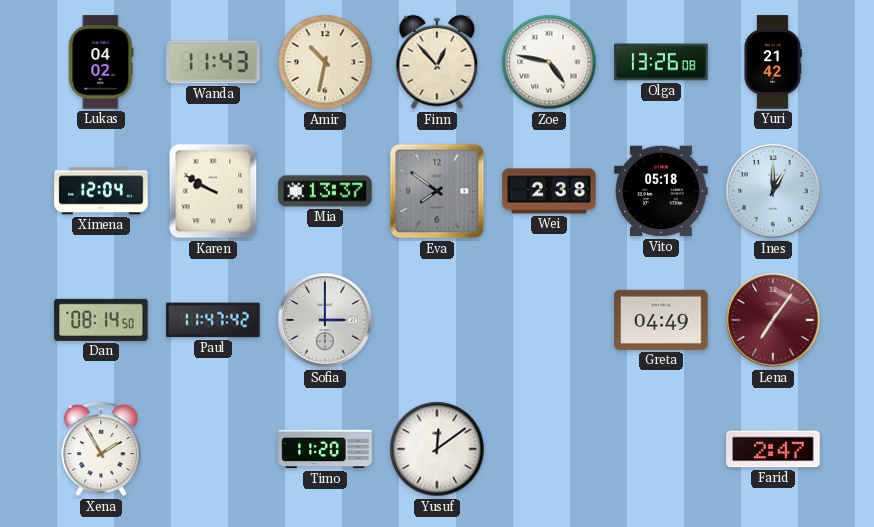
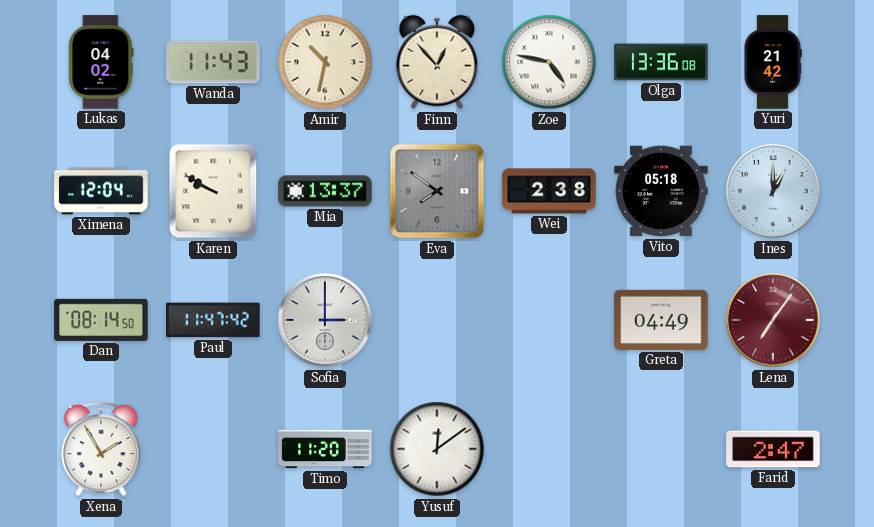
Olga: 13:26 -> 13:36
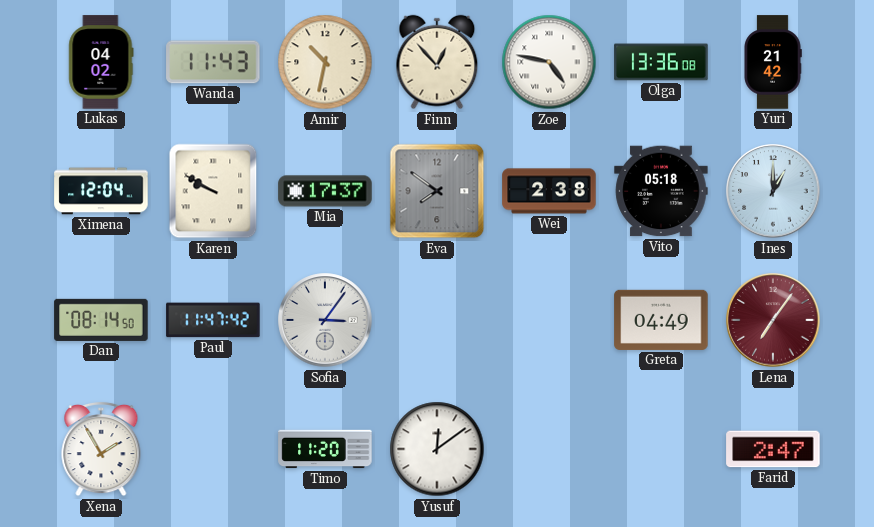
Mia: 13:37 -> 17:37
Sofia: 3:00 -> 3:06
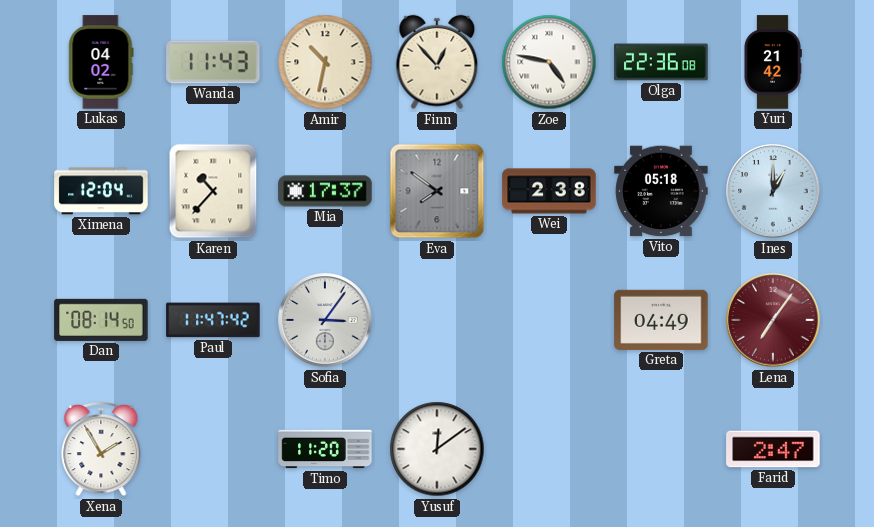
Olga: 13:36 -> 22:36
Karen: 9:50 -> 10:37
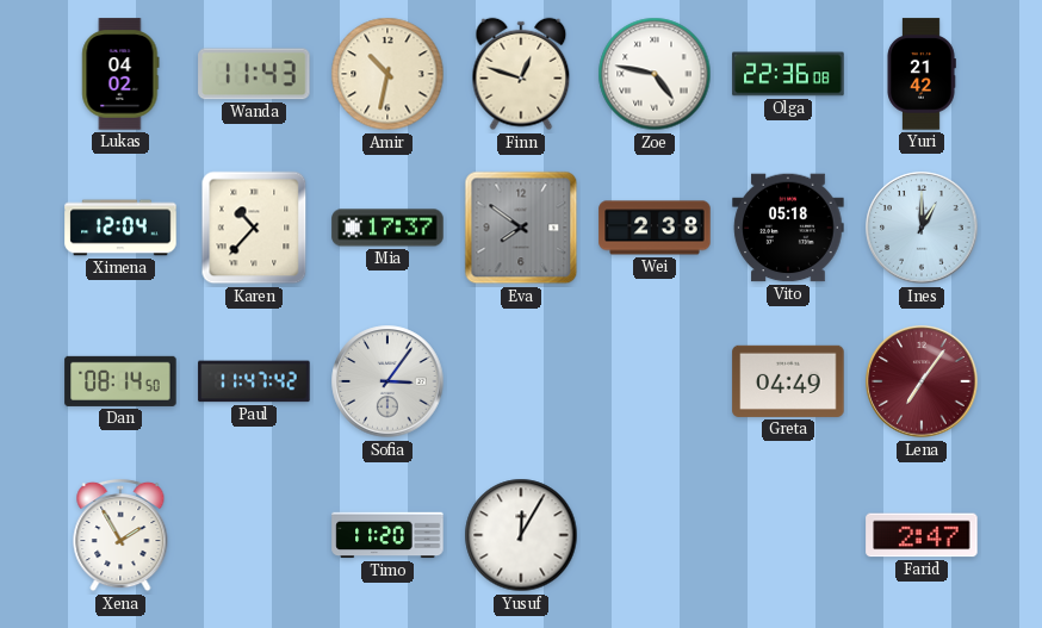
Finn: 12:53 -> 12:48
Yusuf: 12:09 -> 12:05
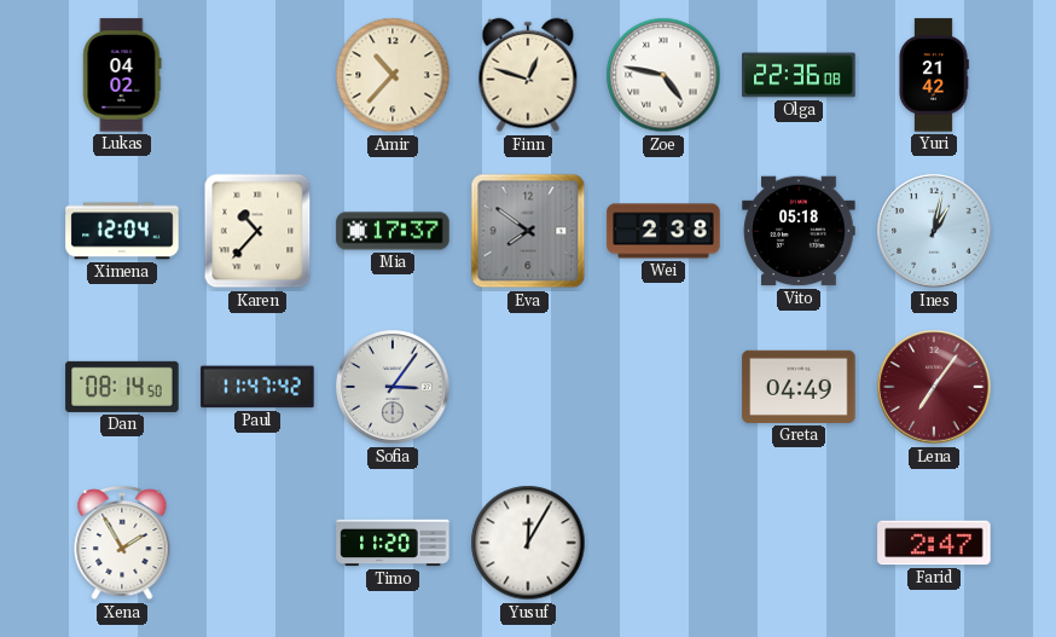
Wanda: 11:43 -> none
Amir: 10:32 -> 10:37
Ines: 1:00 -> 1:02
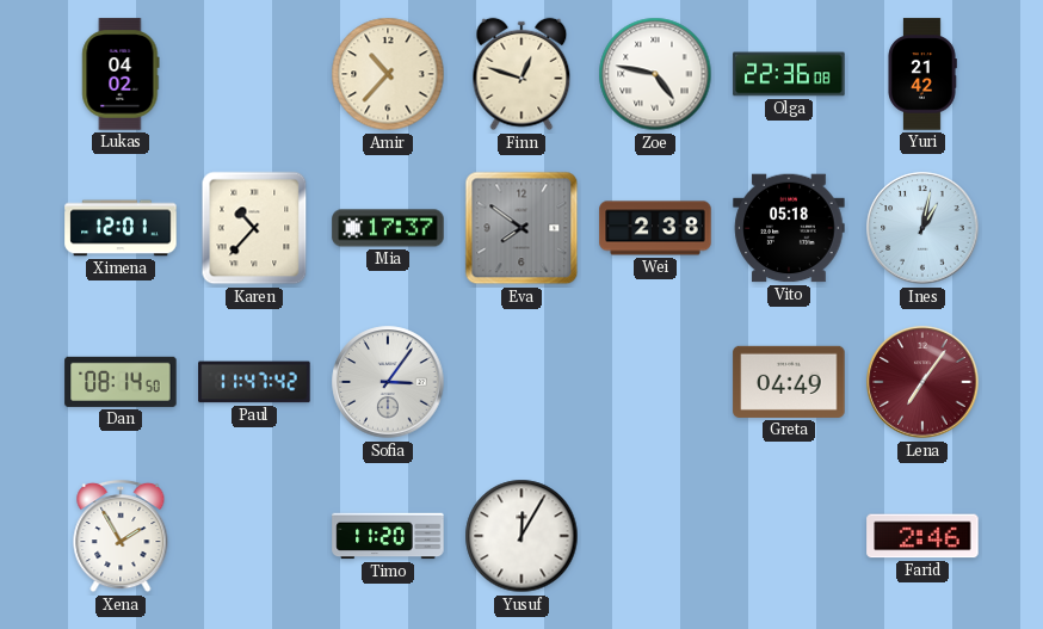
Ximena: 12:04 -> 12:01
Farid: 2:47 -> 2:46
